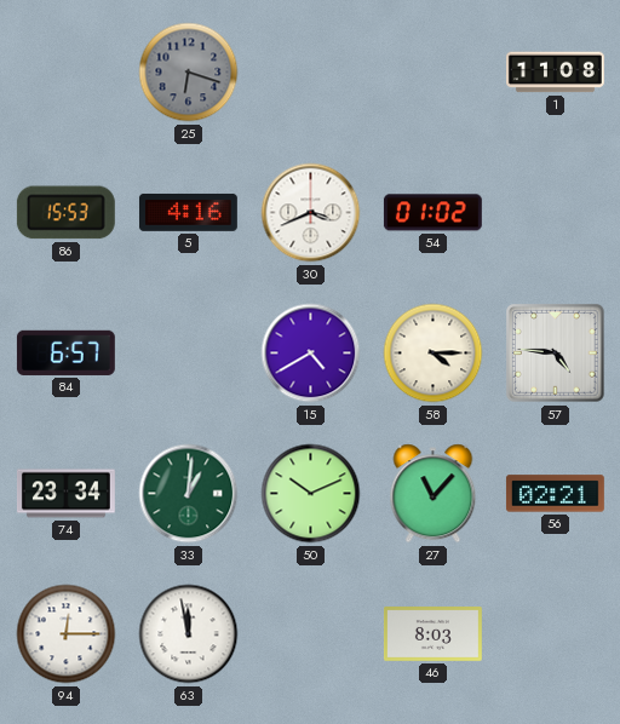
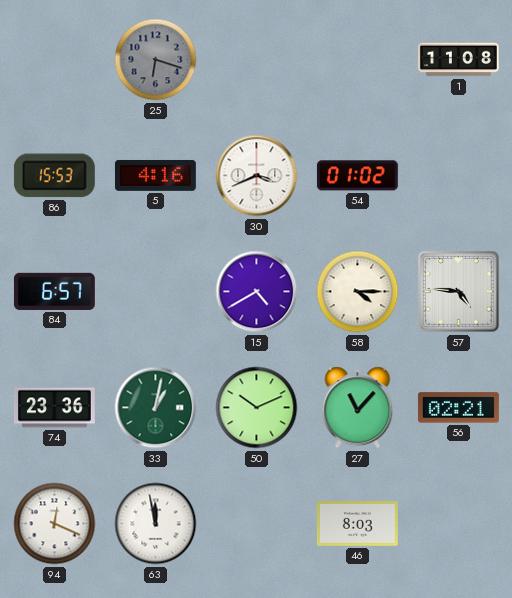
74: 23:34 -> 23:36
33: 1:01 -> 1:02
94: 12:15 -> 12:19
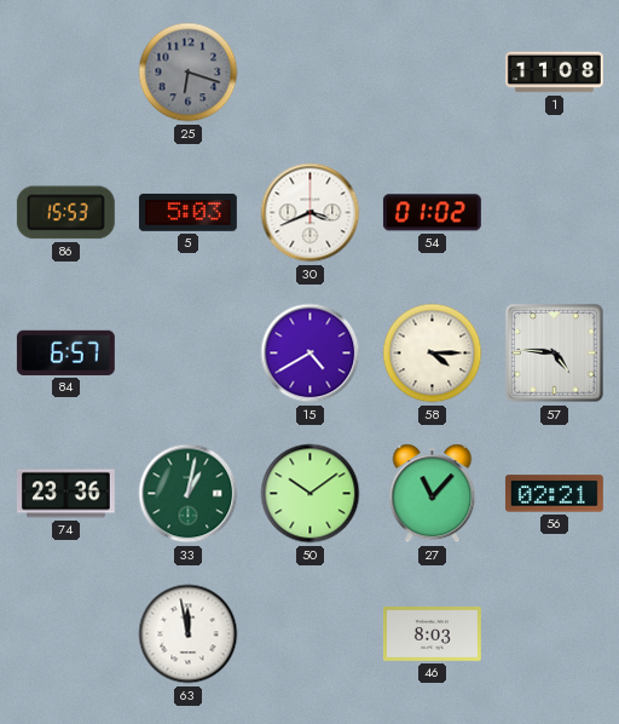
5: 4:16 -> 5:03
50: 10:11 -> 10:09
94: 12:19 -> none
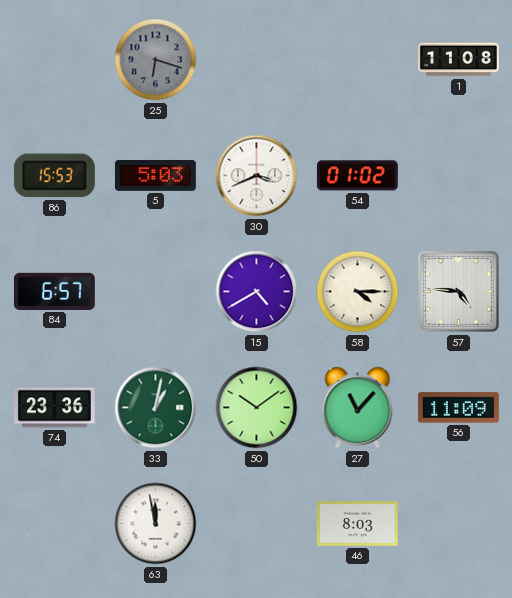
56: 02:21 -> 11:09
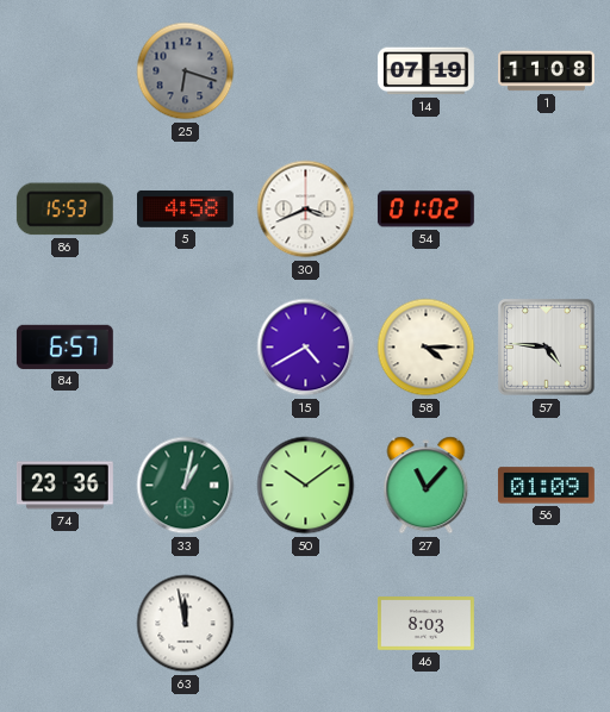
14: none -> 07:19
5: 5:03 -> 4:58
56: 11:09 -> 01:09
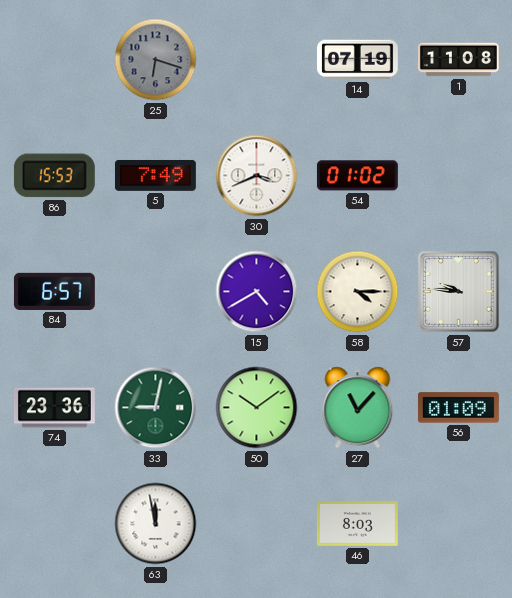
5: 4:58 -> 7:49
57: 4:46 -> 9:46
33: 1:02 -> 9:02
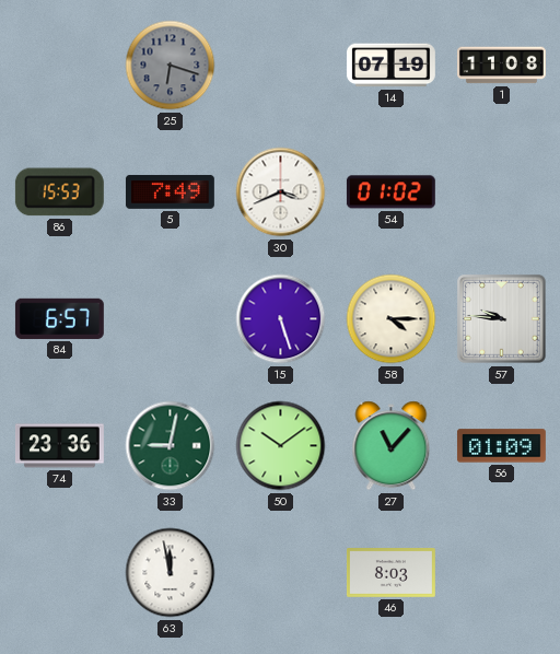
15: 4:40 -> 5:27
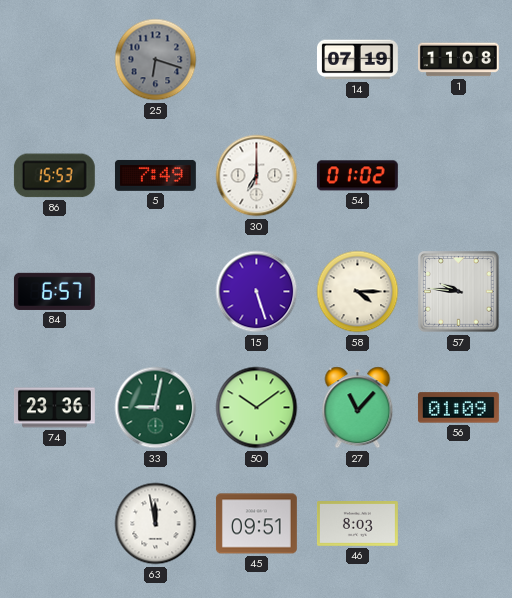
30: 3:41 -> 7:00
45: none -> 09:51
